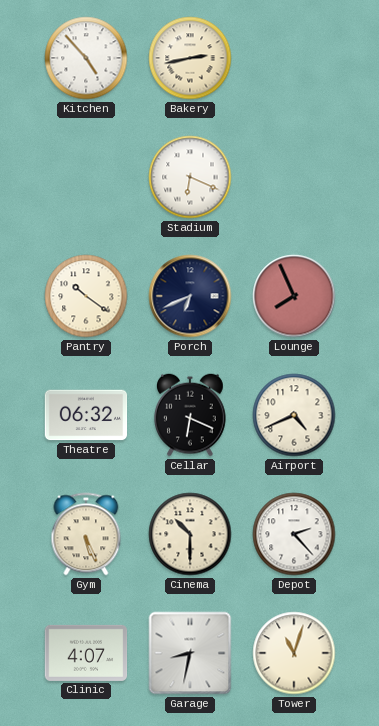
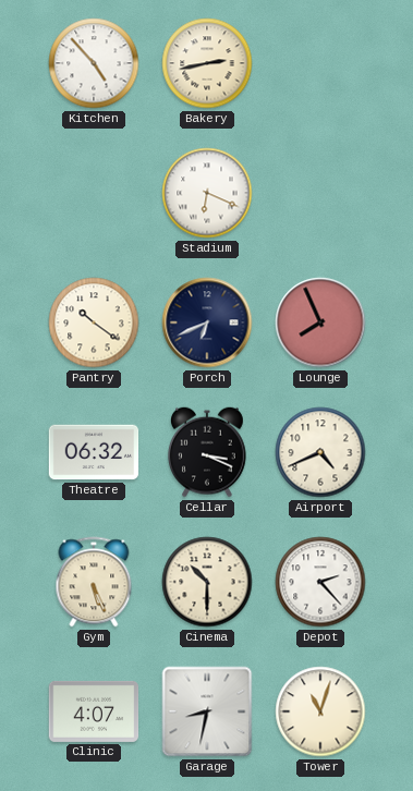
Cellar: 6:19 -> 3:19
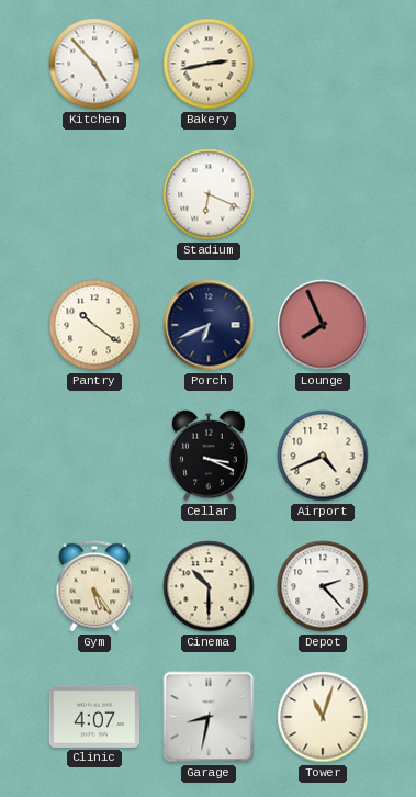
Theatre: 06:32 -> none
Gym: 5:26 -> 5:24
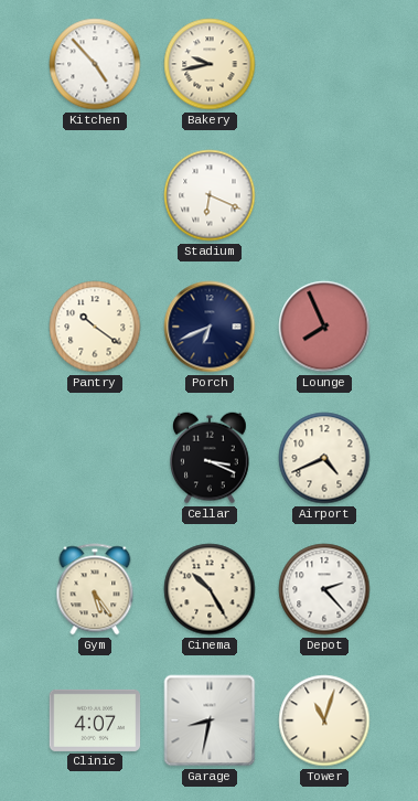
Bakery: 2:43 -> 9:43
Cinema: 10:30 -> 10:25
